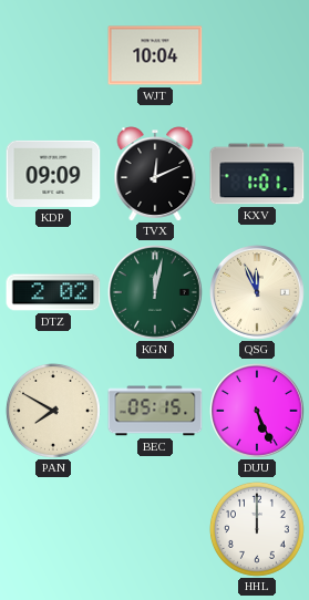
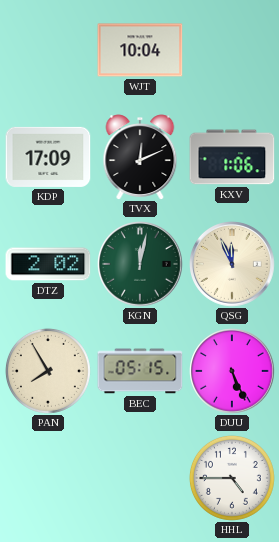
KDP: 09:09 -> 17:09
KXV: 1:01 -> 1:06
PAN: 7:50 -> 7:55
HHL: 12:00 -> 4:45
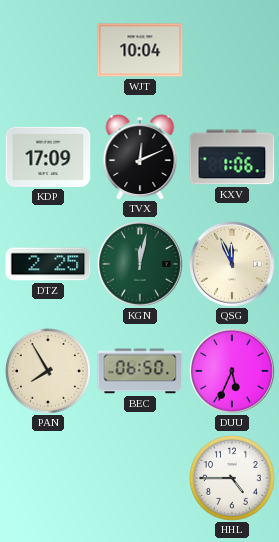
DTZ: 2:02 -> 2:25
BEC: 05:15 -> 06:50
DUU: 5:26 -> 5:34
